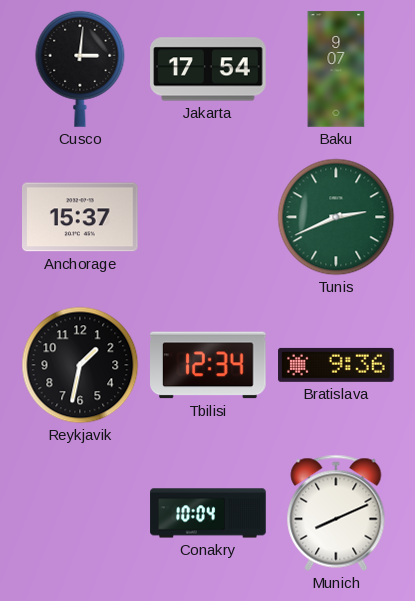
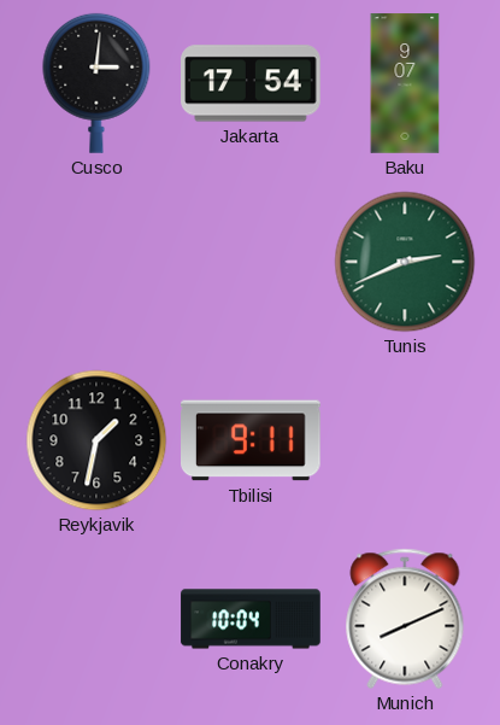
Anchorage: 15:37 -> none
Tbilisi: 12:34 -> 9:11
Bratislava: 9:36 -> none
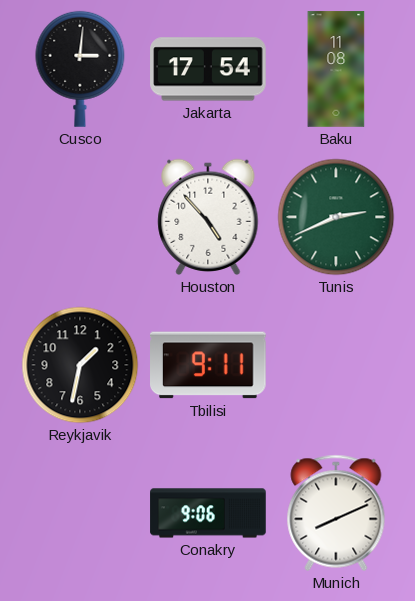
Baku: 9:07 -> 11:08
Houston: none -> 4:53
Conakry: 10:04 -> 9:06
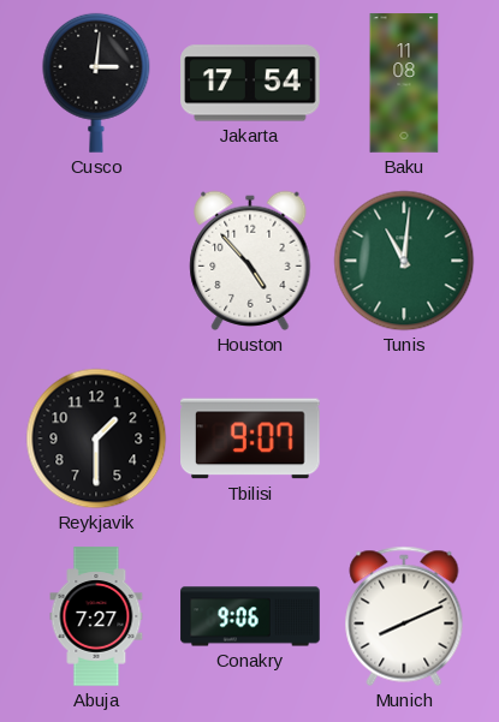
Tunis: 2:41 -> 11:01
Reykjavik: 1:32 -> 1:30
Tbilisi: 9:11 -> 9:07
Abuja: none -> 7:27
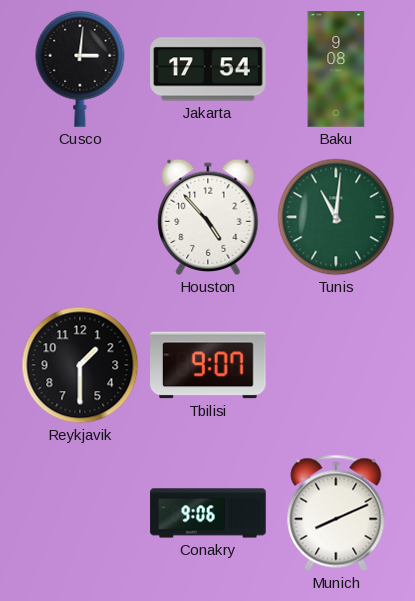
Baku: 11:08 -> 9:08
Abuja: 7:27 -> none
